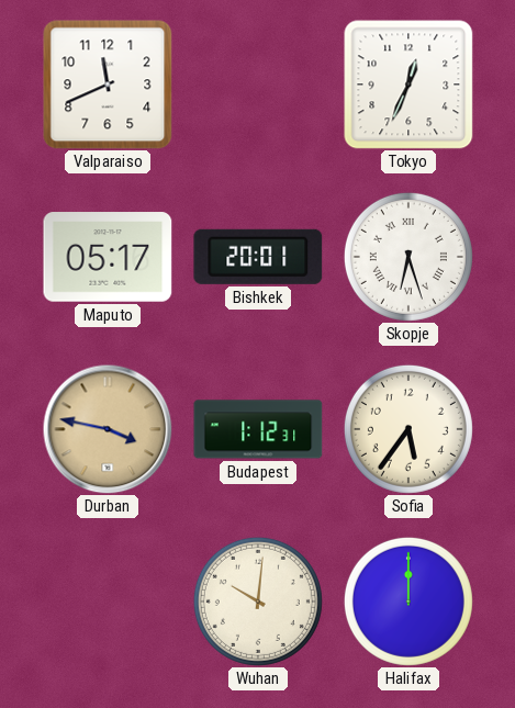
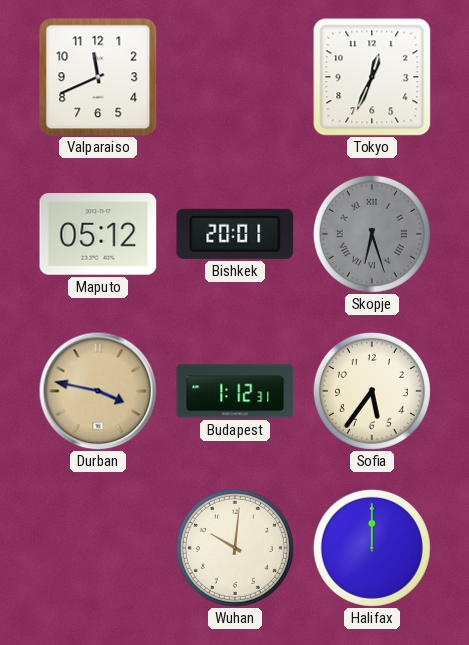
Maputo: 05:17 -> 05:12
Skopje dial: white -> grey
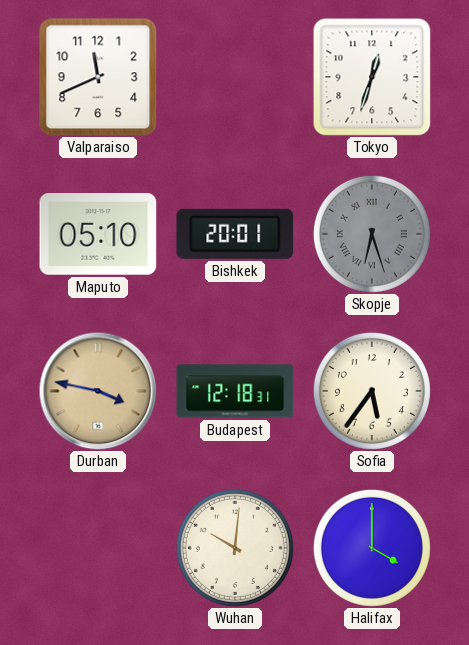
Tokyo: 12:34 -> 12:33
Maputo: 05:12 -> 05:10
Budapest: 1:12 -> 12:18
Halifax: 12:00 -> 4:00
